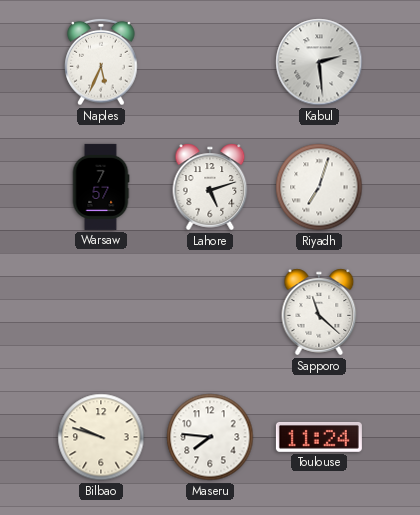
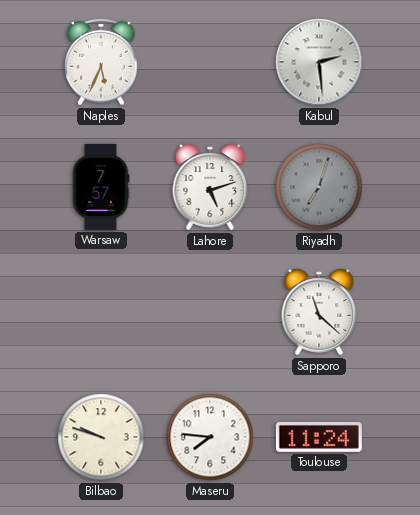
Riyadh dial: white -> grey
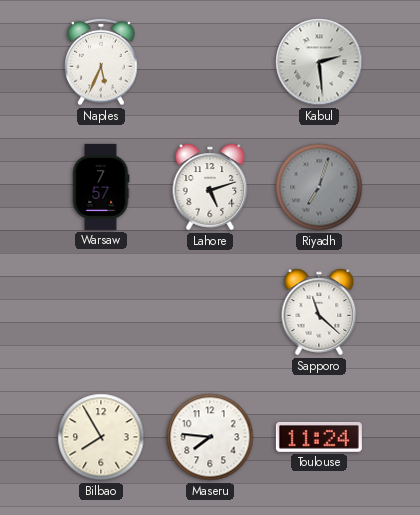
Bilbao: 9:48 -> 7:55
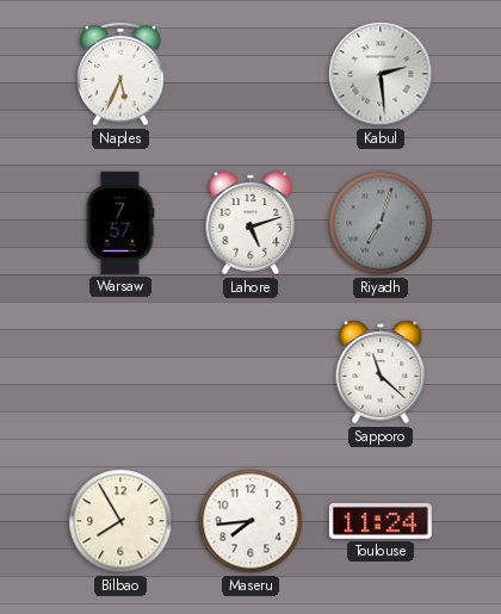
Maseru: 7:46 -> 7:44
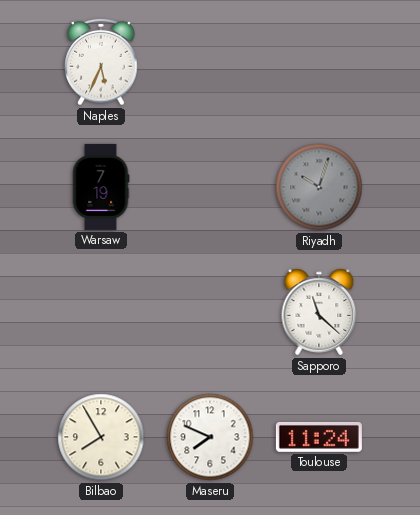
Kabul: 2:29 -> none
Warsaw: 7:57 -> 7:19
Lahore: 5:12 -> none
Riyadh: 7:03 -> 10:03
Maseru: 7:44 -> 7:49
